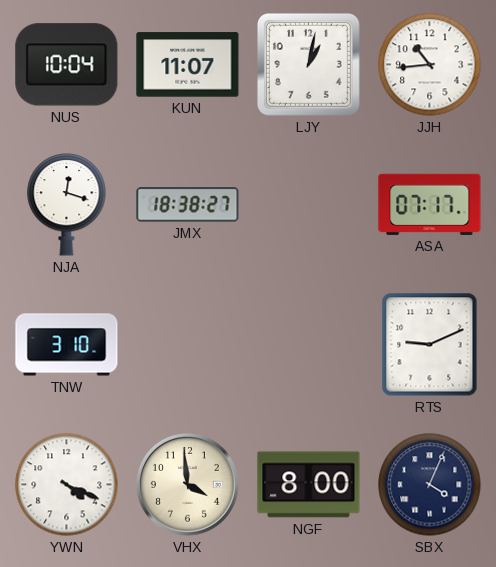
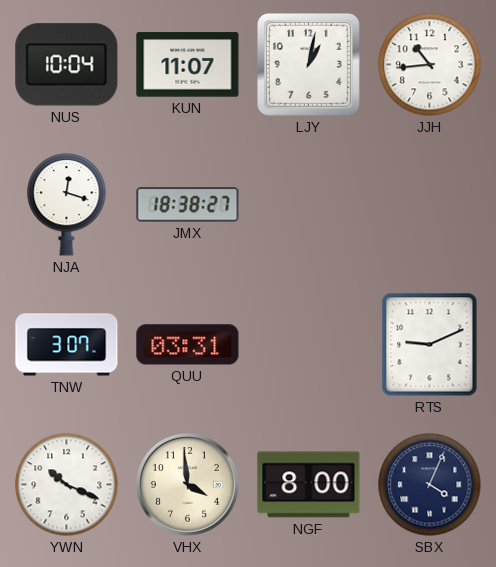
ASA: 07:17 -> none
TNW: 3:10 -> 3:07
QUU: none -> 03:31
YWN: 4:19 -> 10:19
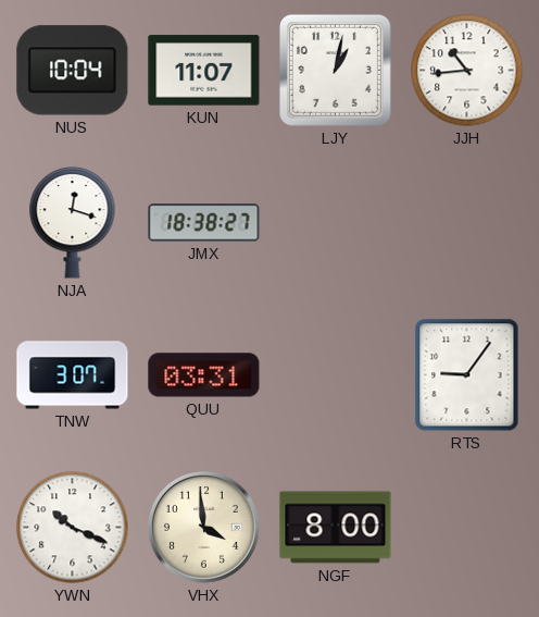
RTS: 9:11 -> 9:06
SBX: 4:04 -> none
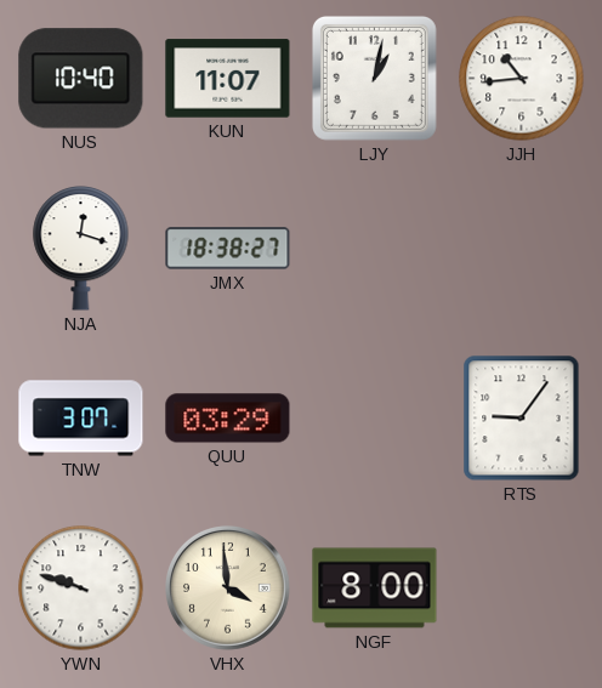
NUS: 10:04 -> 10:40
QUU: 03:31 -> 03:29
YWN: 10:19 -> 9:48
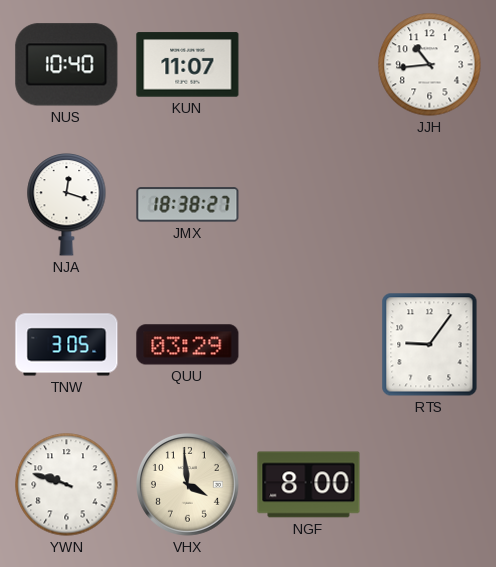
LJY: 1:02 -> none
TNW: 3:07 -> 3:05
